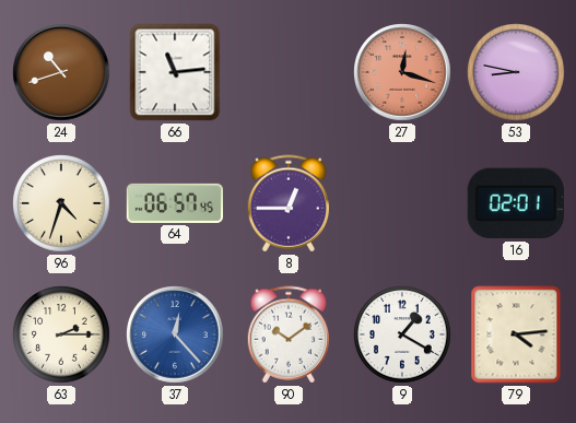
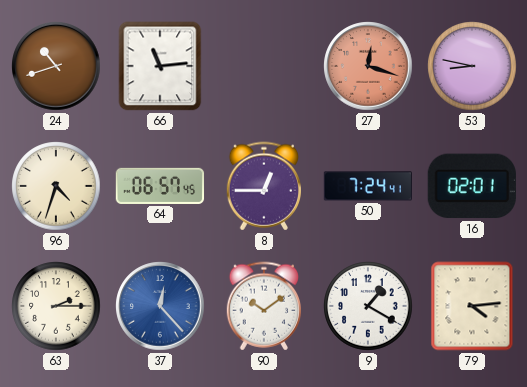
50: none -> 7:24
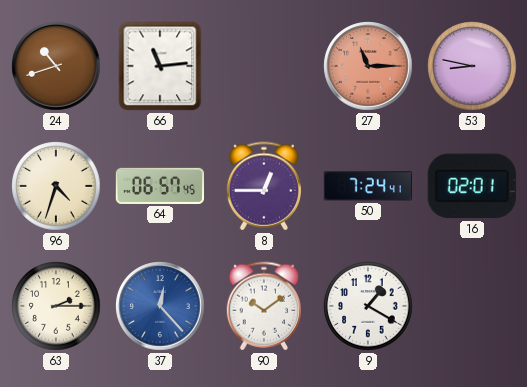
27: 12:18 -> 11:15
79: 4:14 -> none
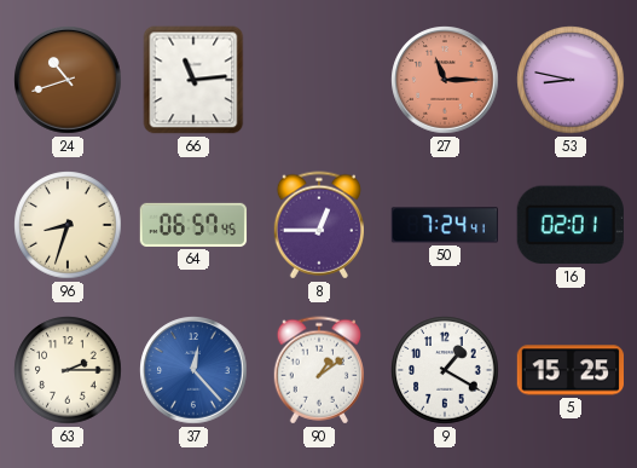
96: 4:33 -> 8:33
90: 10:09 -> 1:09
5: none -> 15:25
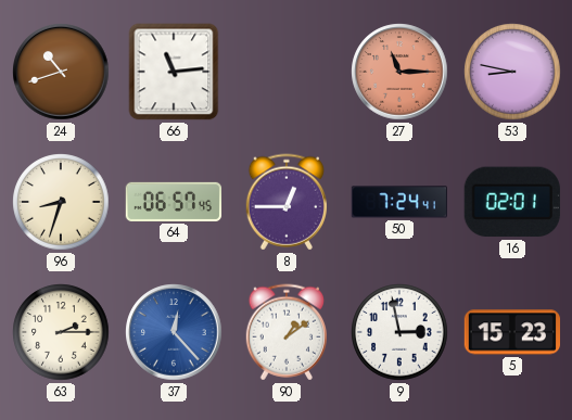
9: 1:20 -> 2:58
5: 15:25 -> 15:23
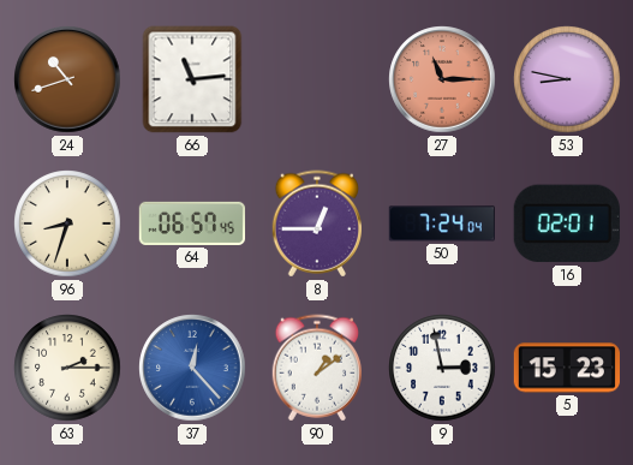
50: 7:24:41 -> 7:24:04
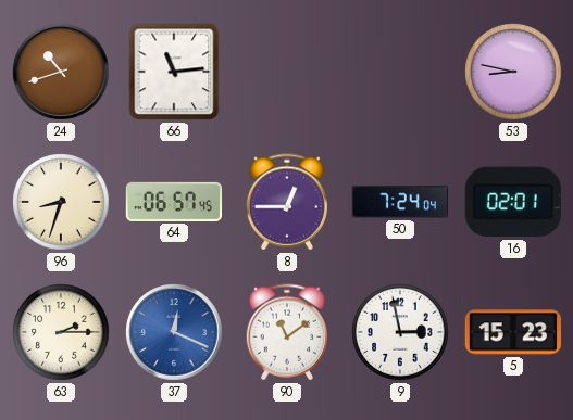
27: 11:15 -> none
37: 12:23 -> 12:19
90: 1:09 -> 11:09
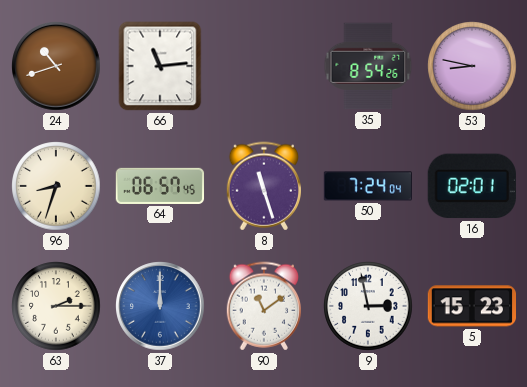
35: none -> 8:54
8: 12:45 -> 11:27
37: 12:19 -> 12:00
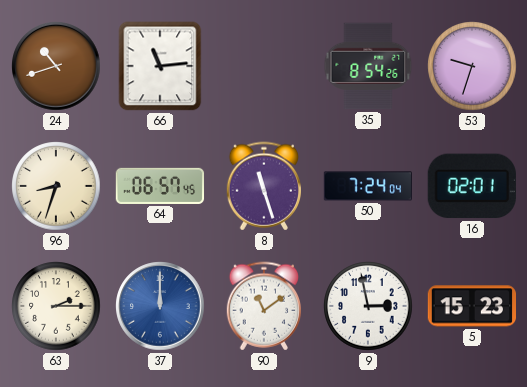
53: 8:47 -> 9:33
